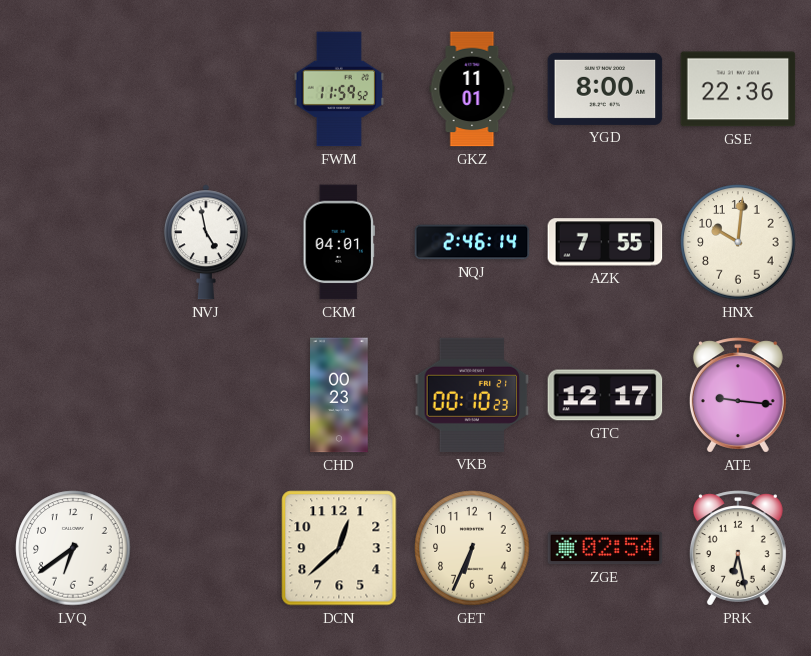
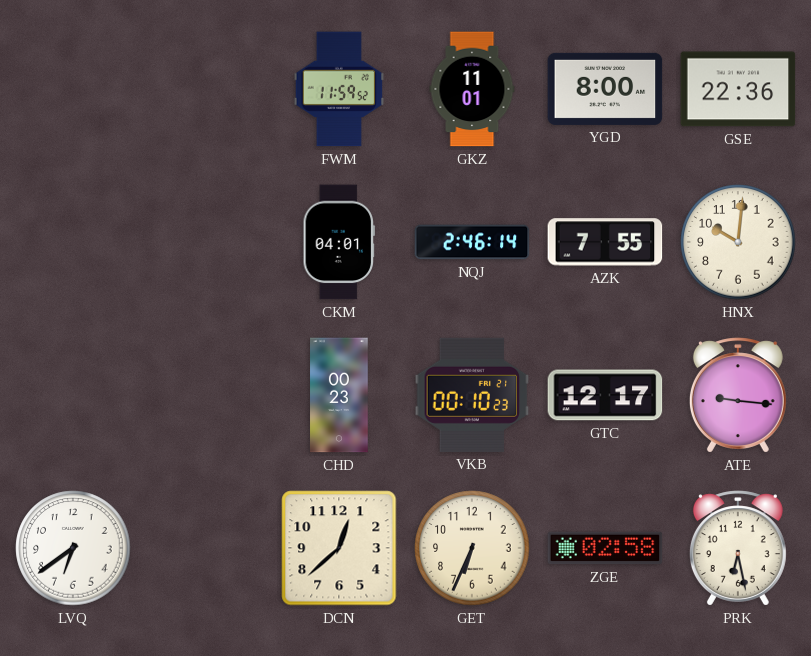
NVJ: 4:58 -> none
ZGE: 02:54 -> 02:58
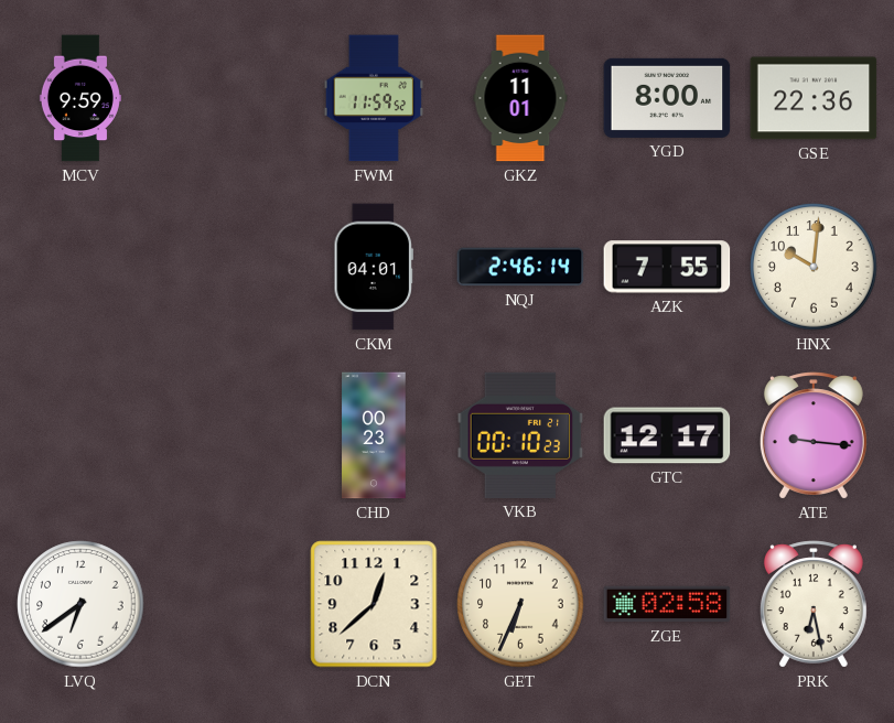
MCV: none -> 9:59
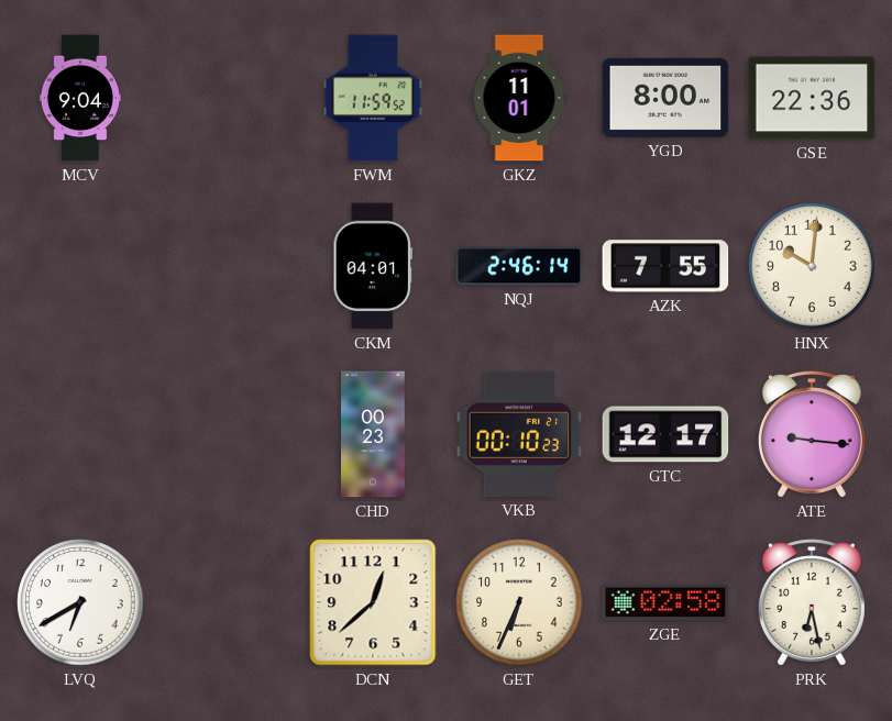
MCV: 9:59 -> 9:04
LVQ: 6:39 -> 6:40
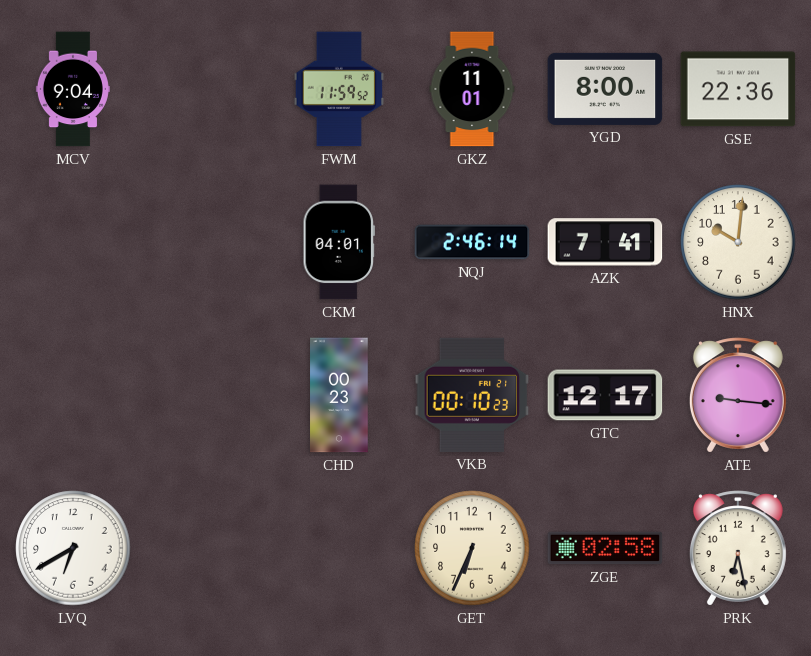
AZK: 7:55 -> 7:41
DCN: 12:38 -> none
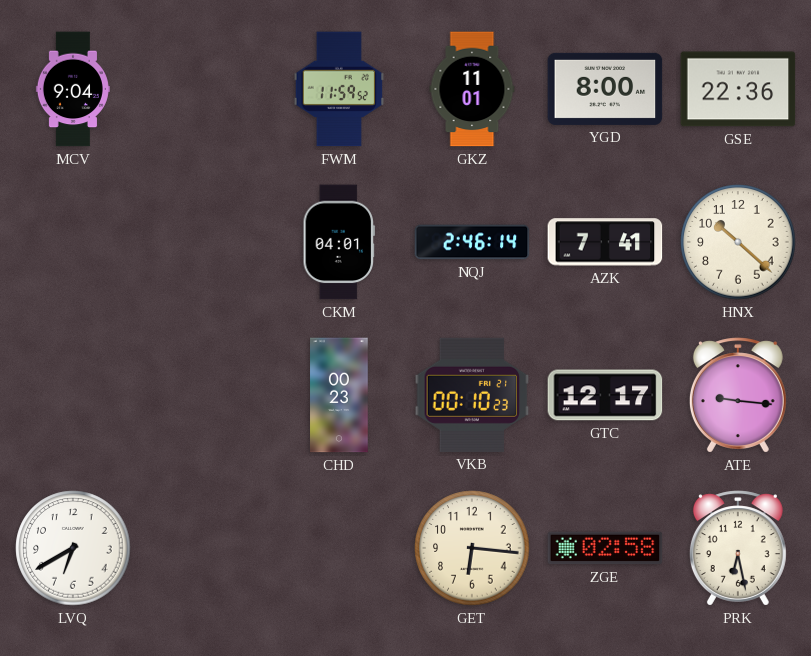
HNX: 10:01 -> 10:22
GET: 6:34 -> 6:16
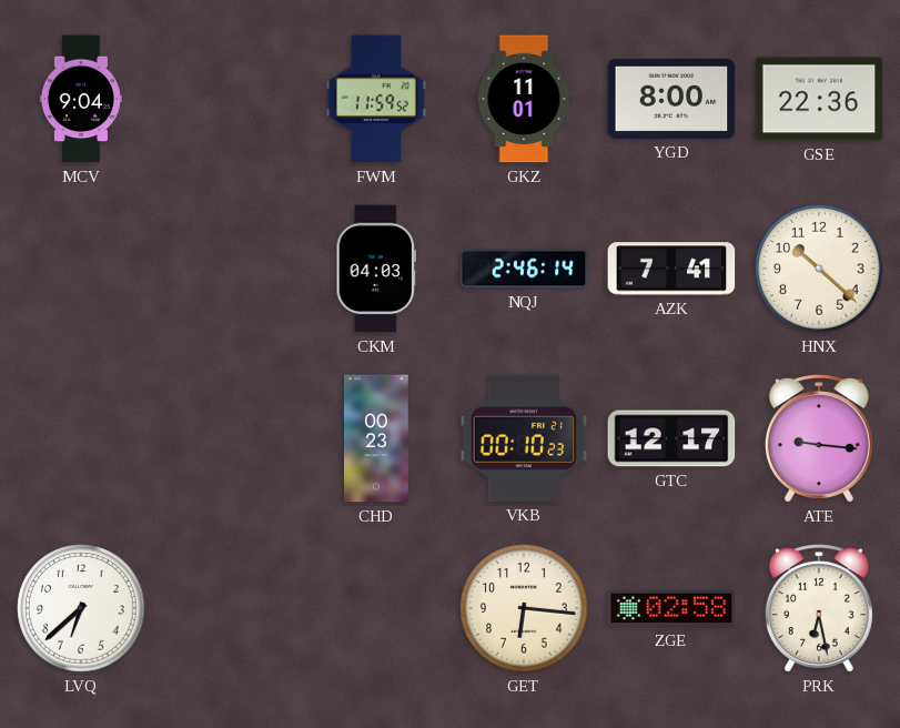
CKM: 04:01 -> 04:03
LVQ: 6:40 -> 6:38
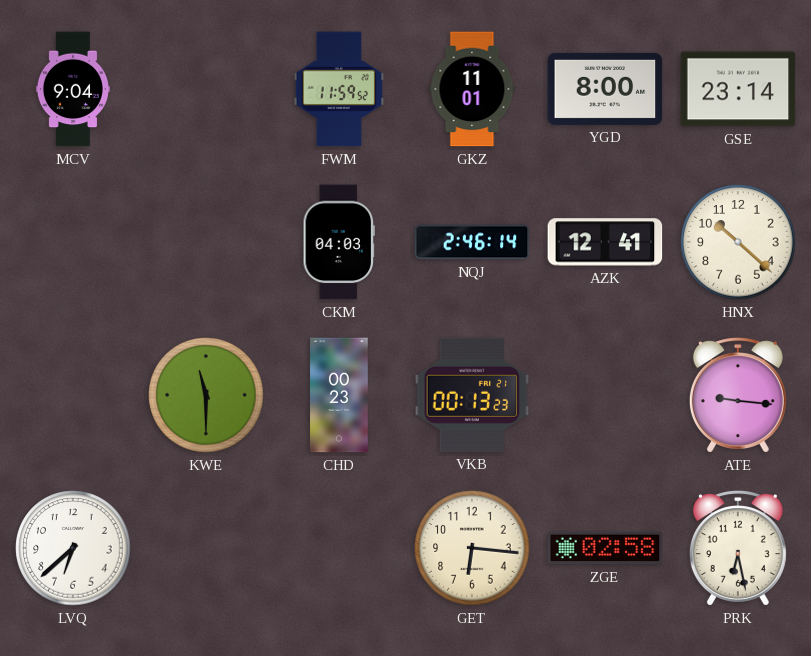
GSE: 22:36 -> 23:14
AZK: 7:41 -> 12:41
KWE: none -> 11:30
VKB: 00:10 -> 00:13
GTC: 12:17 -> none
